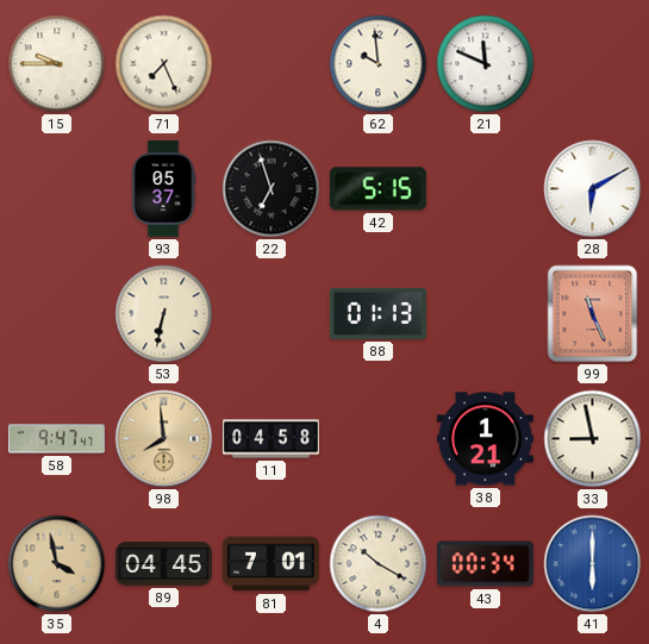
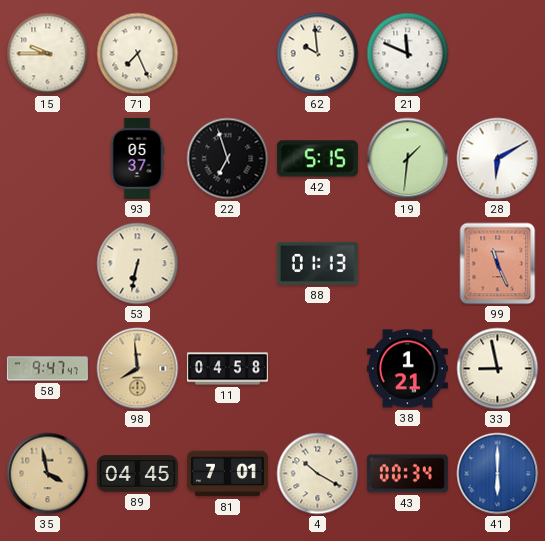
19: none -> 1:31
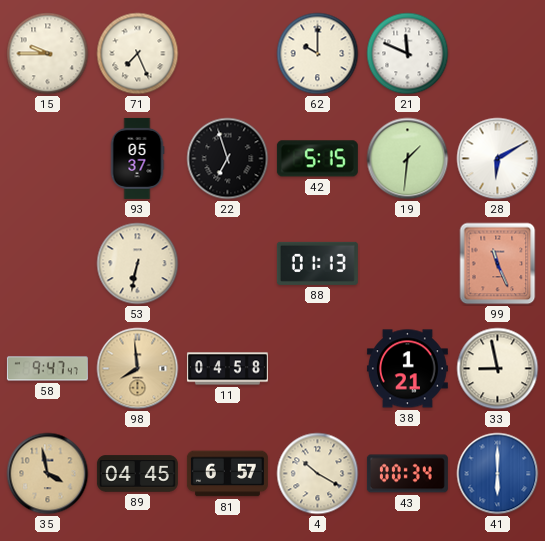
62: 9:59 -> 10:00
81: 7:01 -> 6:57
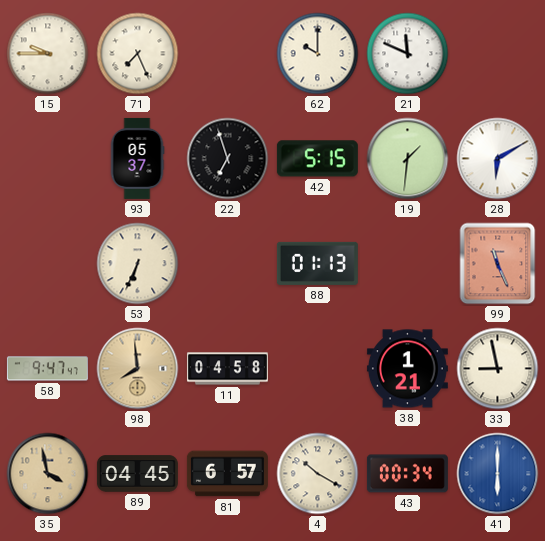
53: 6:32 -> 6:34
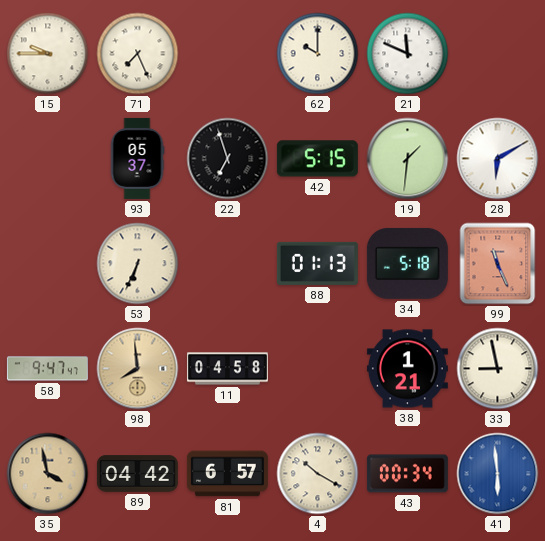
34: none -> 5:18
89: 04:45 -> 04:42
41: 6:00 -> 5:59
